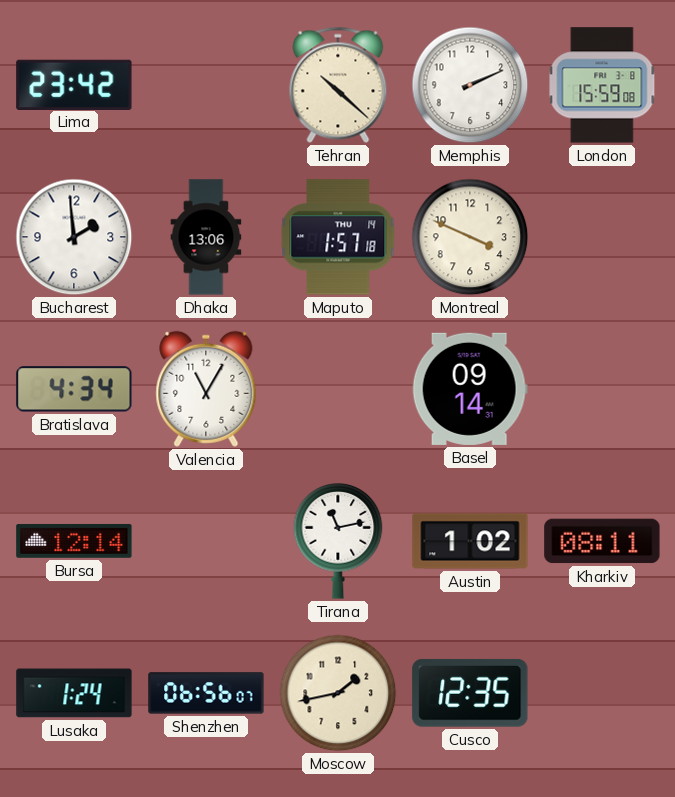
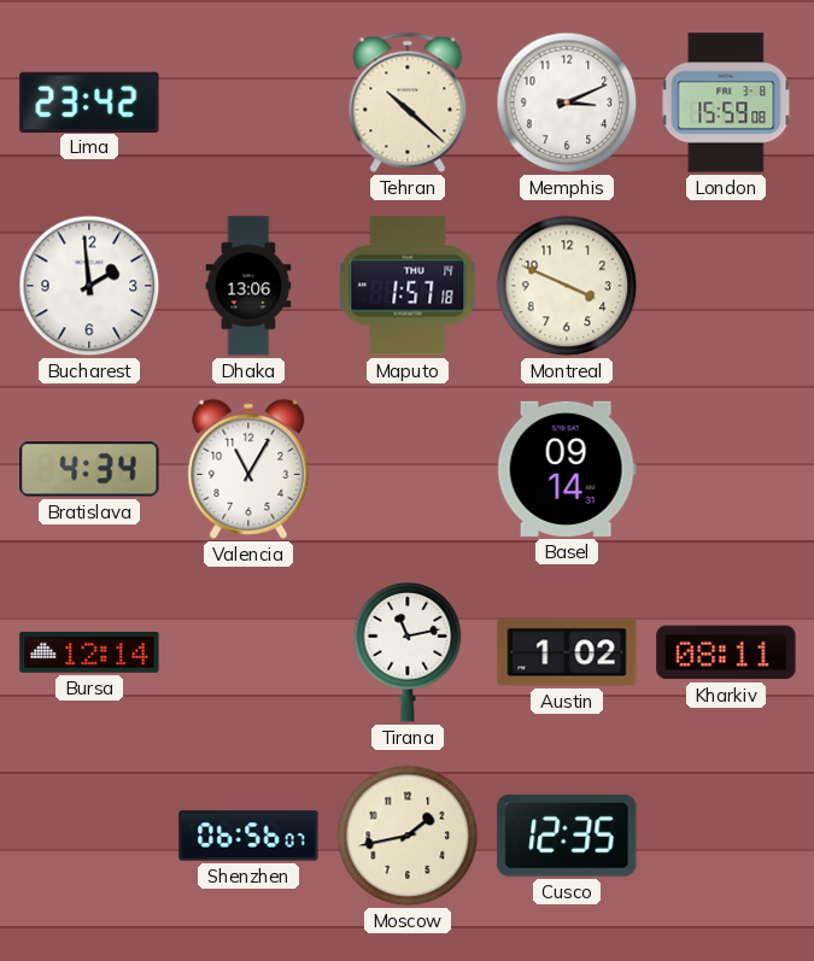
Memphis: 2:11 -> 3:11
Lusaka: 1:24 -> none
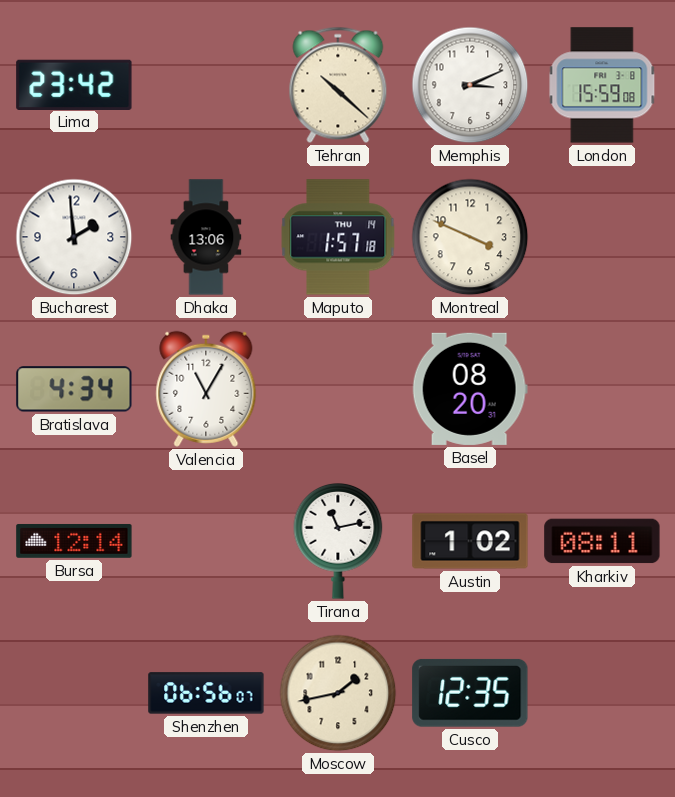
Basel: 09:14 -> 08:20
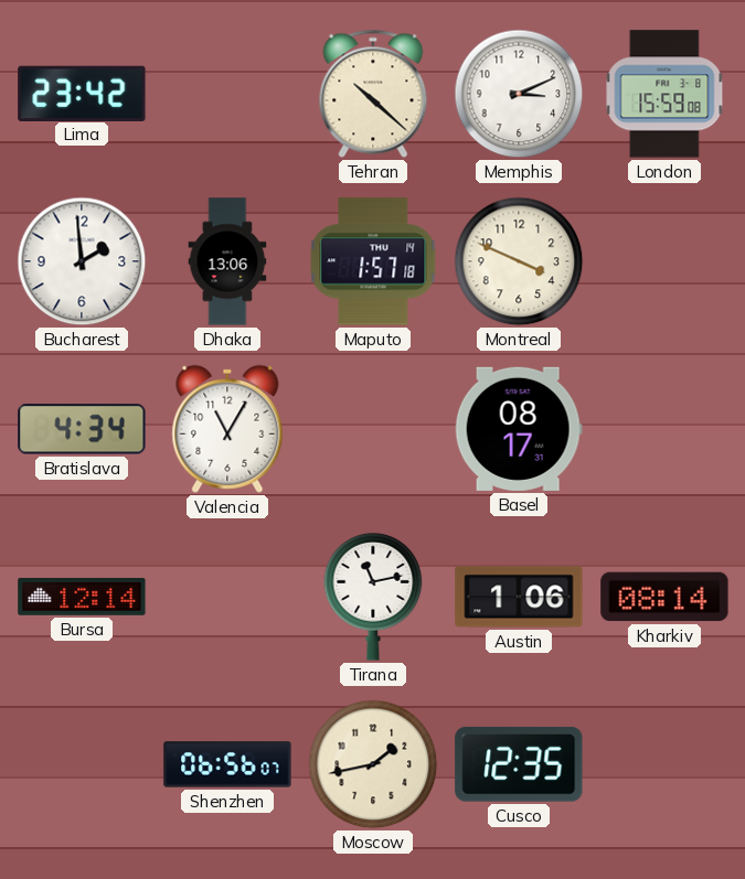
Basel: 08:20 -> 08:17
Austin: 1:02 -> 1:06
Kharkiv: 08:11 -> 08:14
